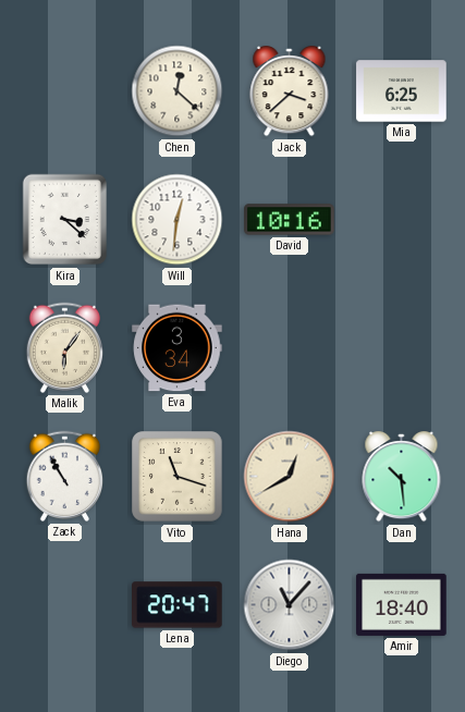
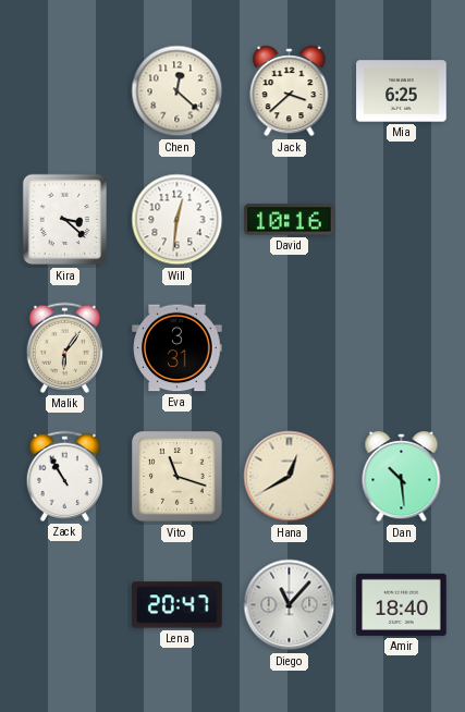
Eva: 3:34 -> 3:31
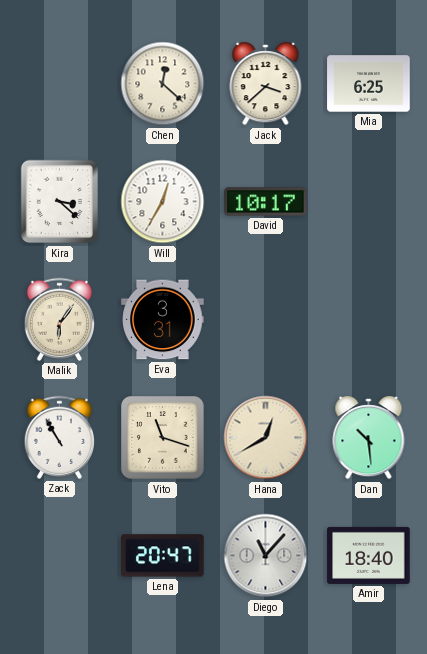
Will: 12:31 -> 12:35
David: 10:16 -> 10:17
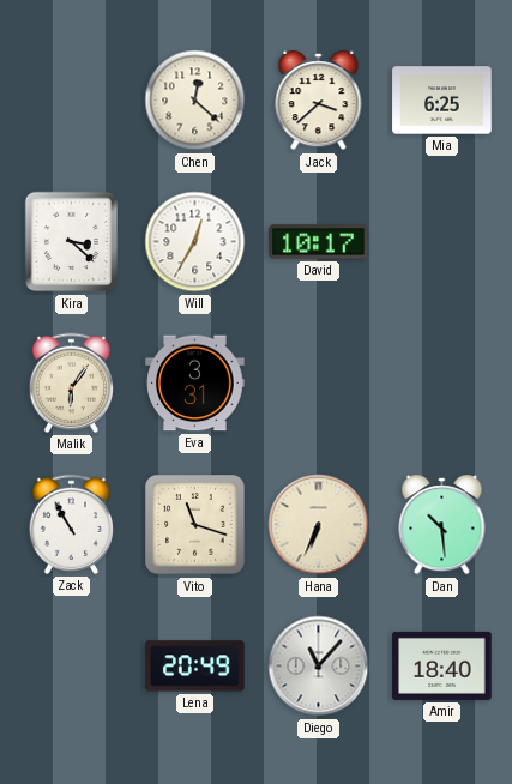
Hana: 12:40 -> 6:34
Lena: 20:47 -> 20:49
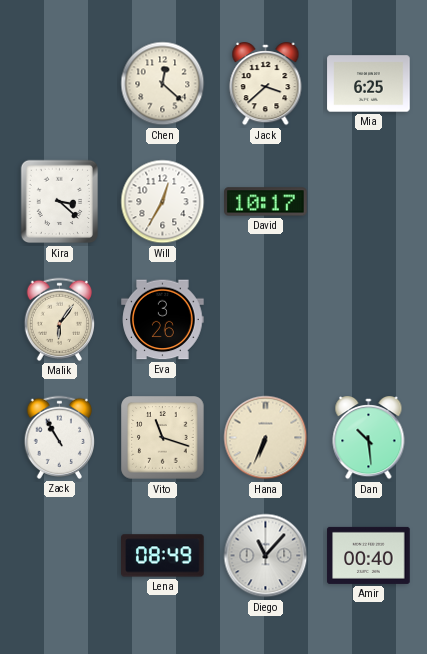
Eva: 3:31 -> 3:26
Lena: 20:49 -> 08:49
Amir: 18:40 -> 00:40
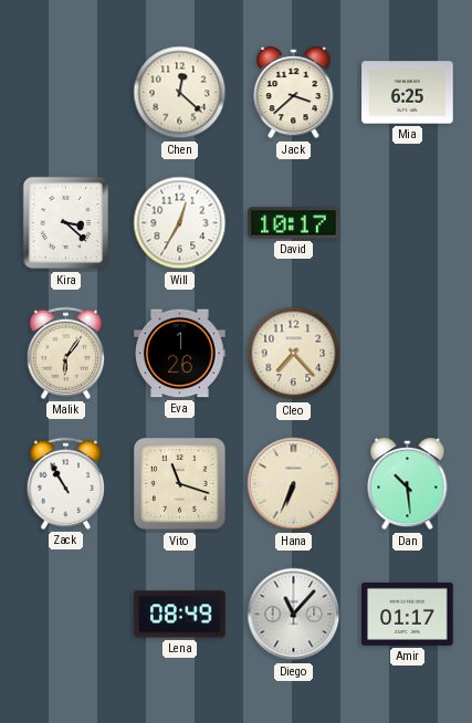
Eva: 3:26 -> 1:26
Cleo: none -> 7:23
Amir: 00:40 -> 01:17
